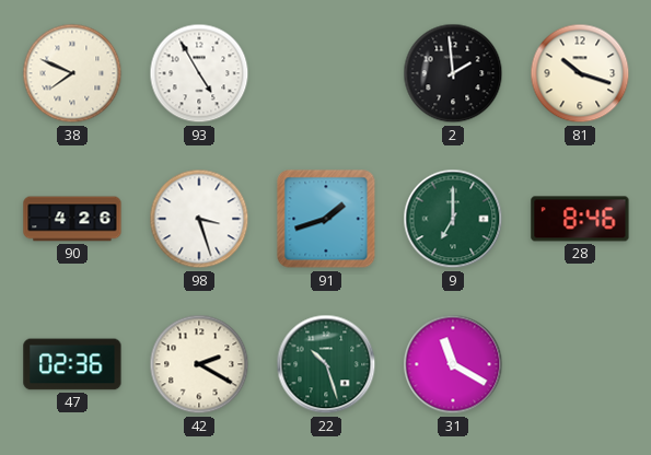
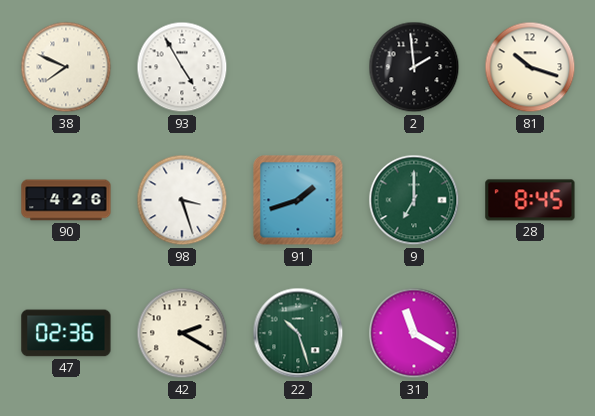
28: 8:46 -> 8:45
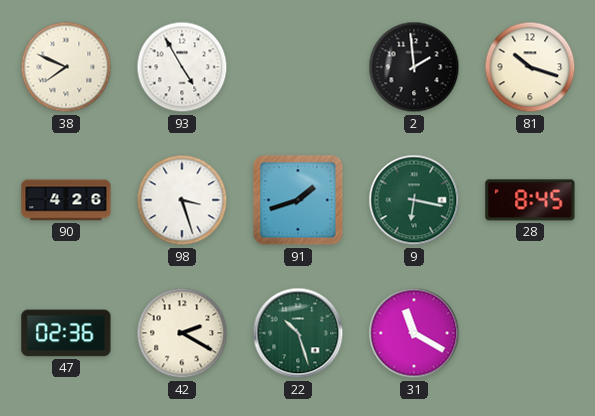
9: 7:00 -> 6:17
